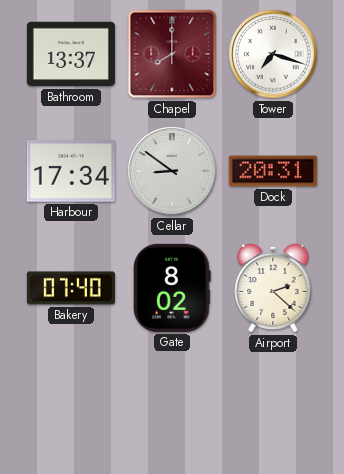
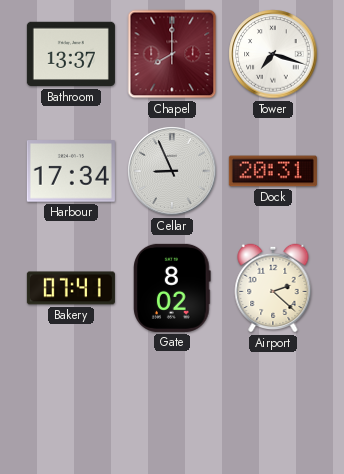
Cellar: 8:51 -> 8:56
Bakery: 07:40 -> 07:41
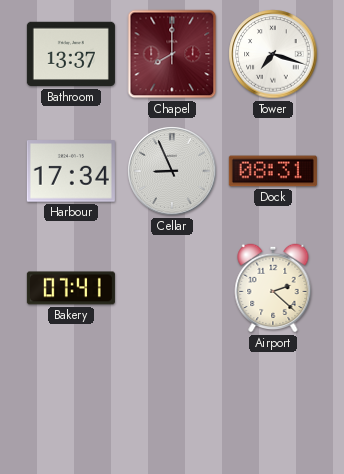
Dock: 20:31 -> 08:31
Gate: 8:02 -> none
